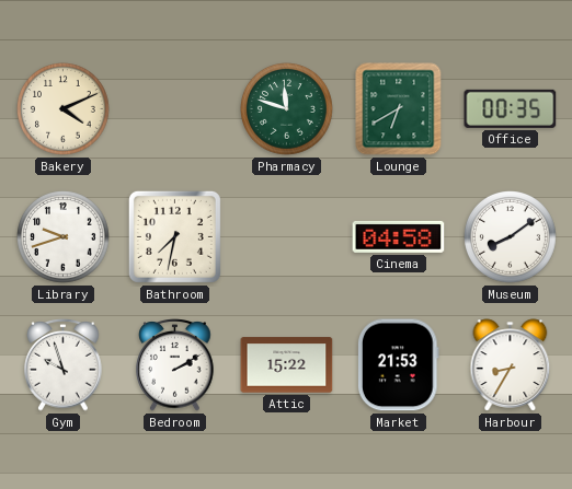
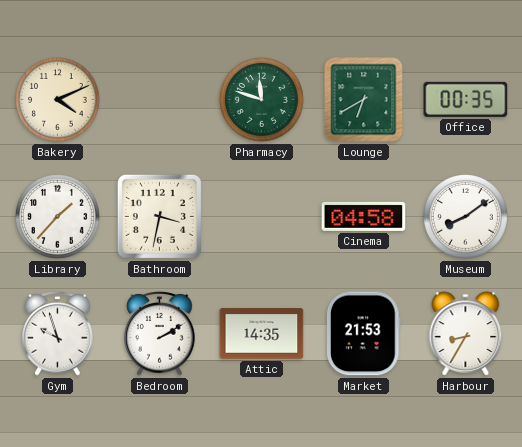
Library: 9:42 -> 1:37
Bathroom: 7:32 -> 3:32
Attic: 15:22 -> 14:35
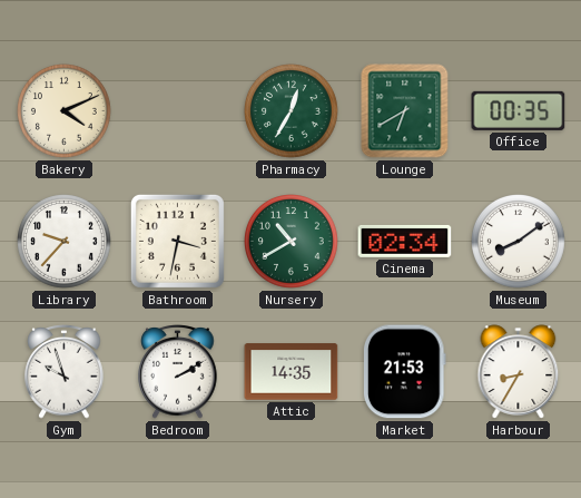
Pharmacy: 11:48 -> 12:35
Library: 1:37 -> 9:37
Nursery: none -> 10:40
Cinema: 04:58 -> 02:34
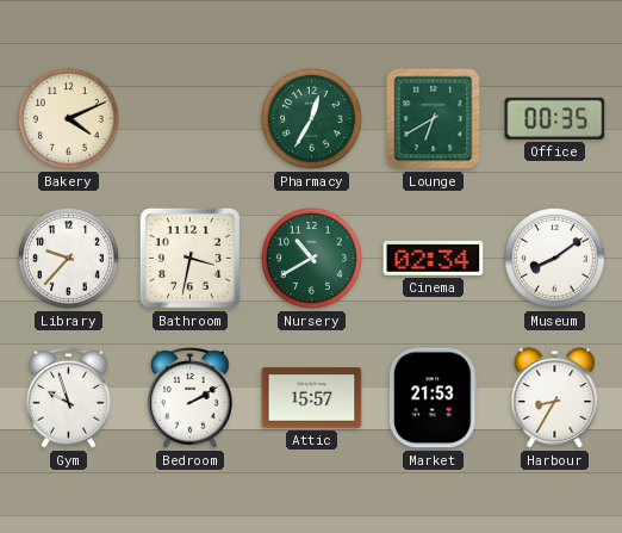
Attic: 14:35 -> 15:57
